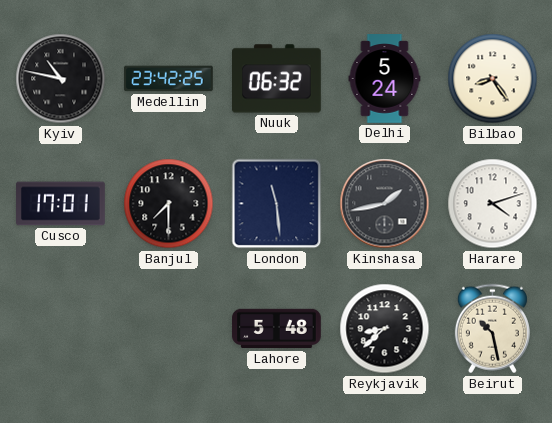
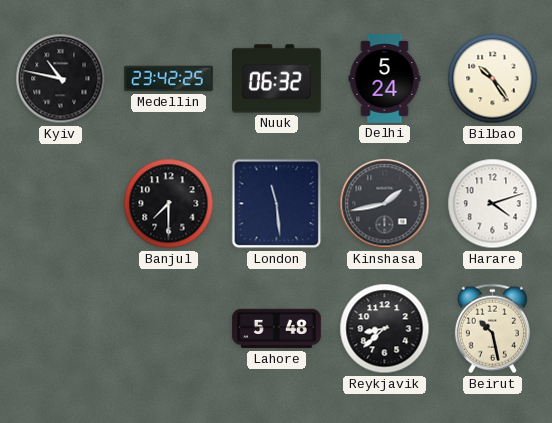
Bilbao: 8:24 -> 10:24
Cusco: 17:01 -> none
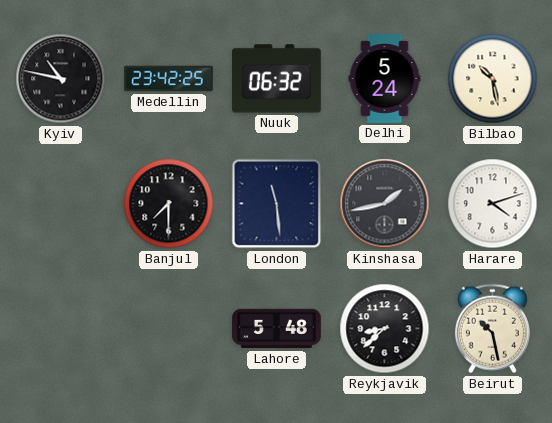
Bilbao: 10:24 -> 10:28
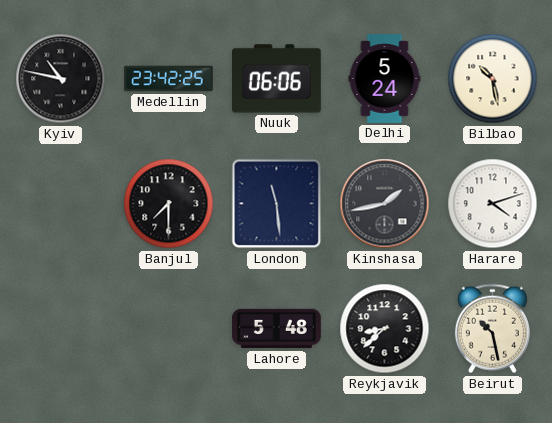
Nuuk: 06:32 -> 06:06
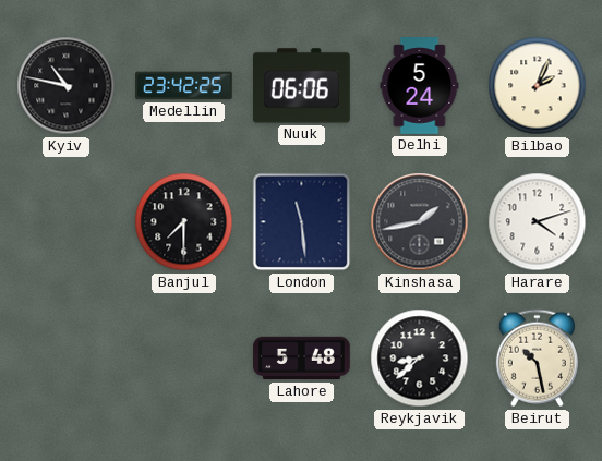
Bilbao: 10:28 -> 2:04
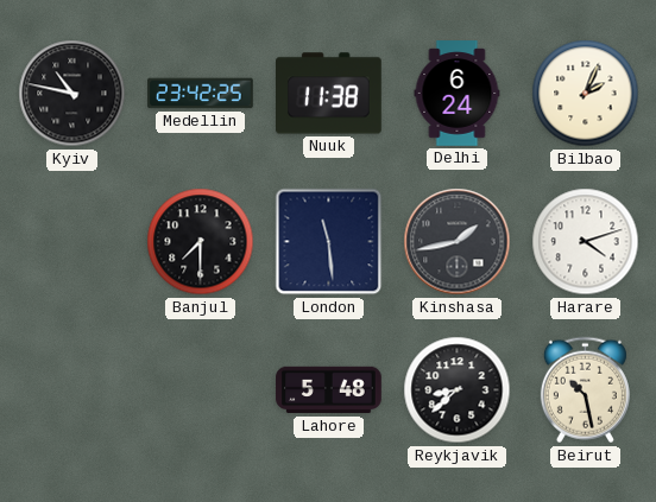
Nuuk: 06:06 -> 11:38
Delhi: 5:24 -> 6:24
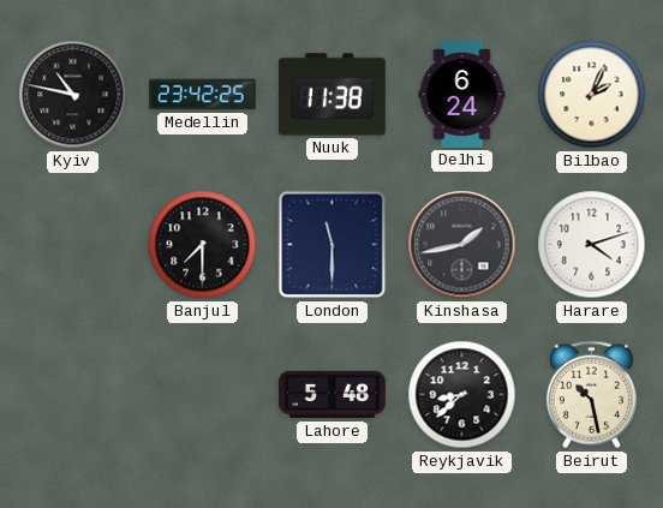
London: 11:29 -> 11:30
